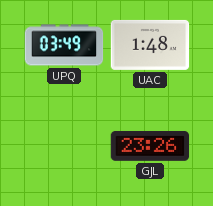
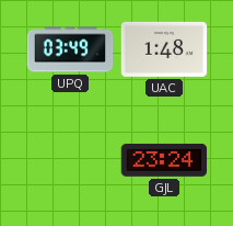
GJL: 23:26 -> 23:24
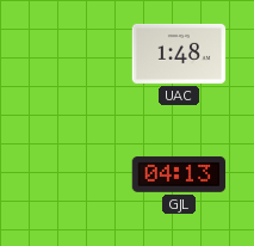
UPQ: 03:49 -> none
GJL: 23:24 -> 04:13
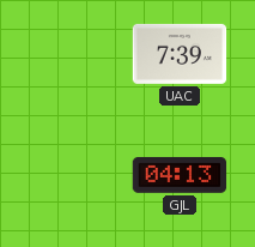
UAC: 1:48 -> 7:39
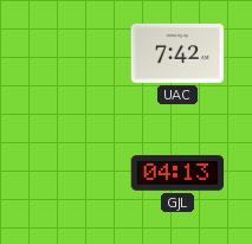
UAC: 7:39 -> 7:42
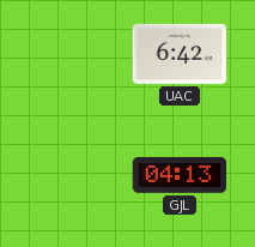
UAC: 7:42 -> 6:42
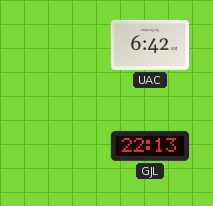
GJL: 04:13 -> 22:13
